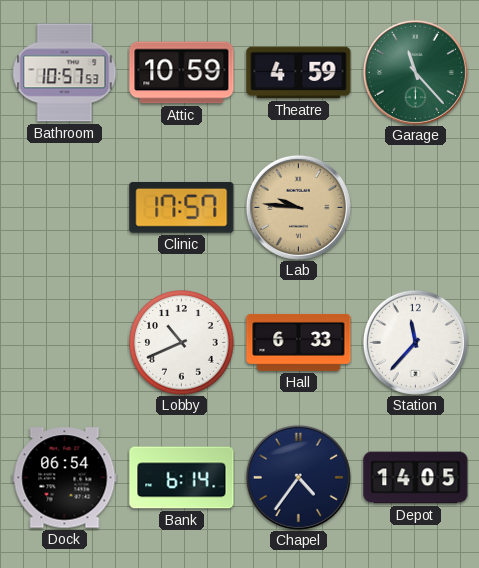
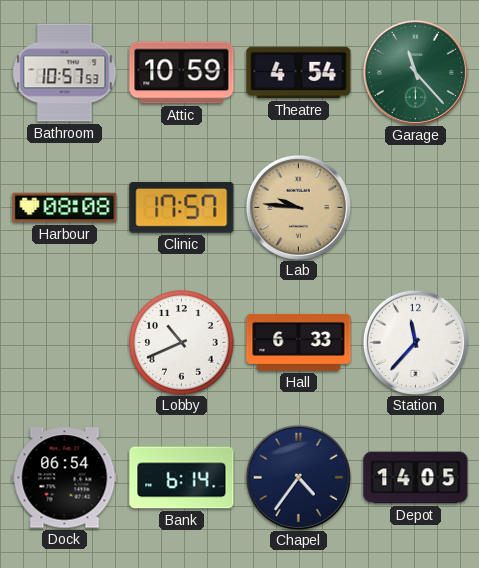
Theatre: 4:59 -> 4:54
Harbour: none -> 08:08
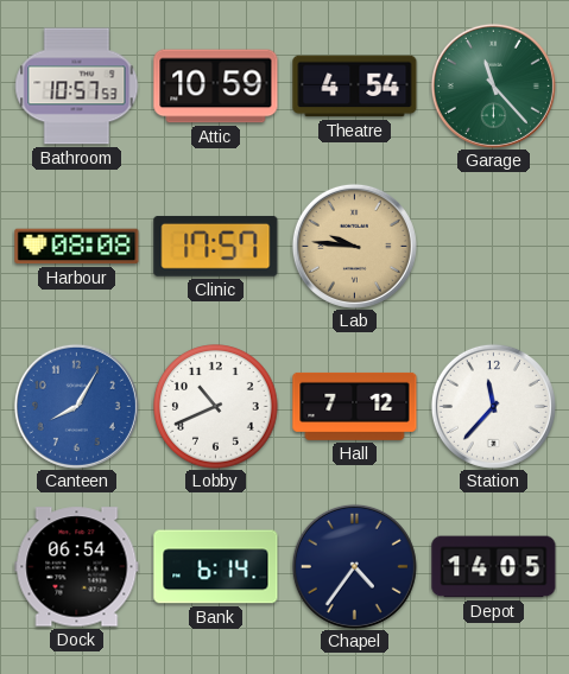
Canteen: none -> 8:05
Hall: 6:33 -> 7:12
